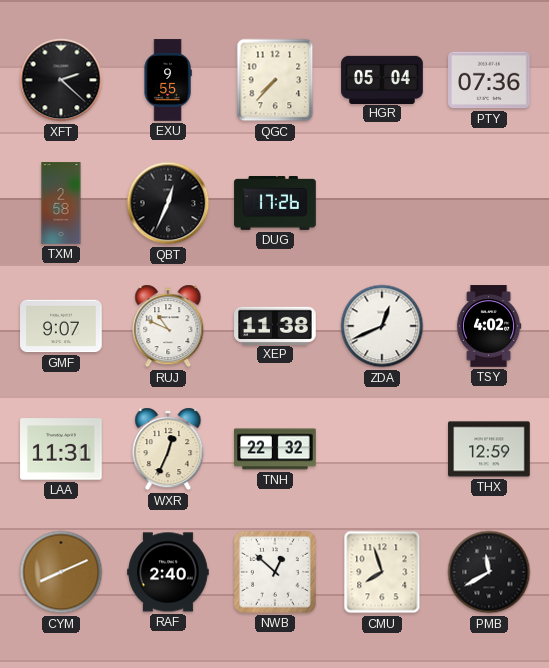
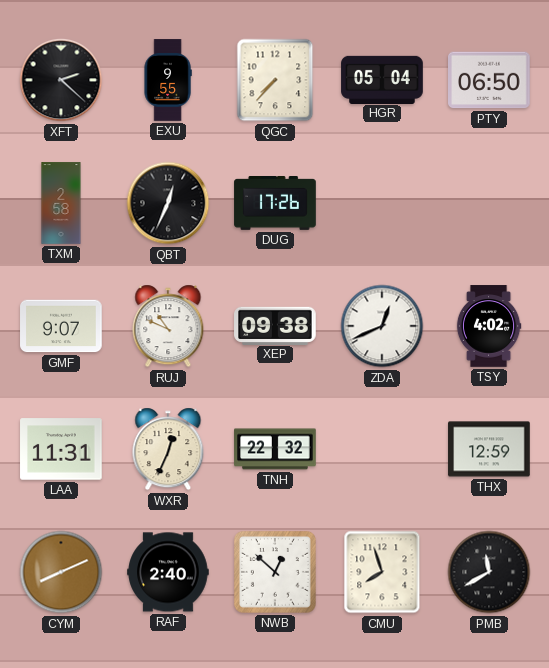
PTY: 07:36 -> 06:50
XEP: 11:38 -> 09:38
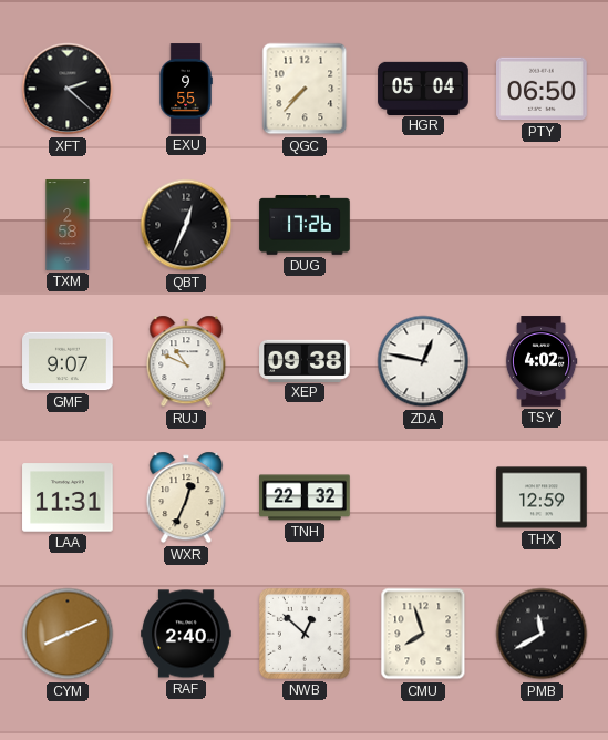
ZDA: 12:41 -> 12:47
